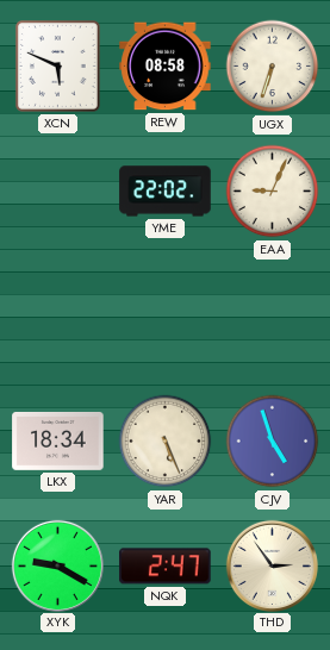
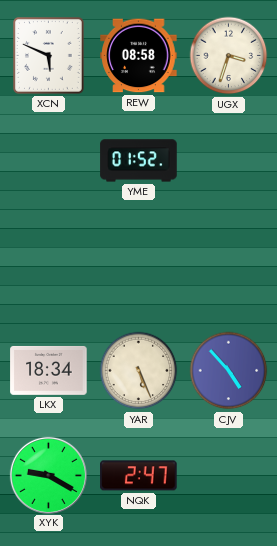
UGX: 6:33 -> 3:33
YME: 22:02 -> 01:52
EAA: 9:04 -> none
CJV: 4:57 -> 4:53
THD: 2:54 -> none
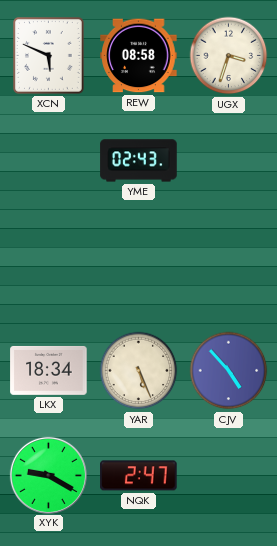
YME: 01:52 -> 02:43
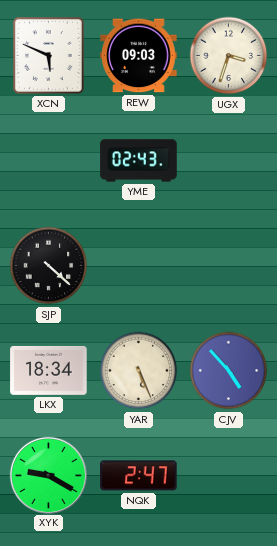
REW: 08:58 -> 09:03
SJP: none -> 4:22
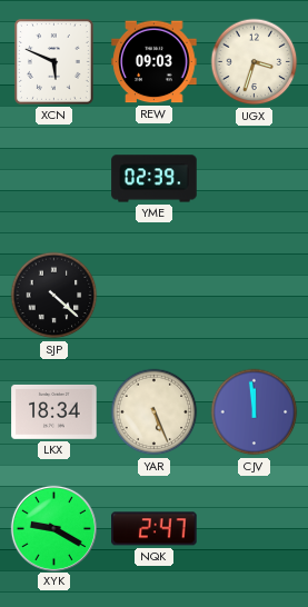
YME: 02:43 -> 02:39
CJV: 4:53 -> 11:59
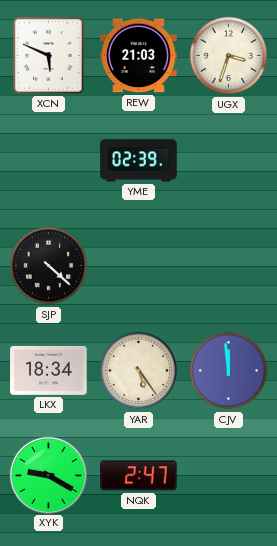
REW: 09:03 -> 21:03
YAR: 5:26 -> 5:24
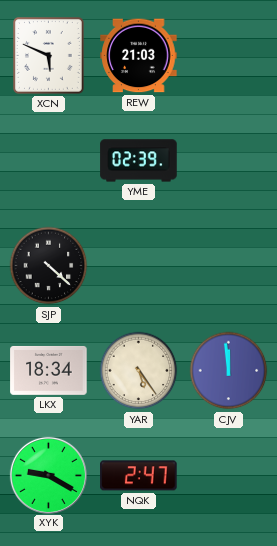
UGX: 3:33 -> none
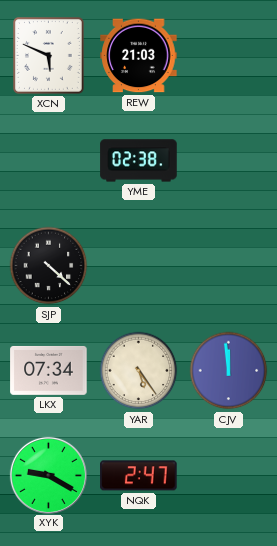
YME: 02:39 -> 02:38
LKX: 18:34 -> 07:34
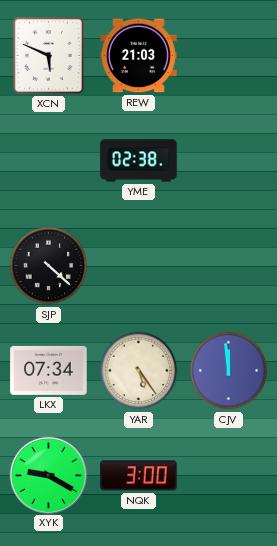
NQK: 2:47 -> 3:00
